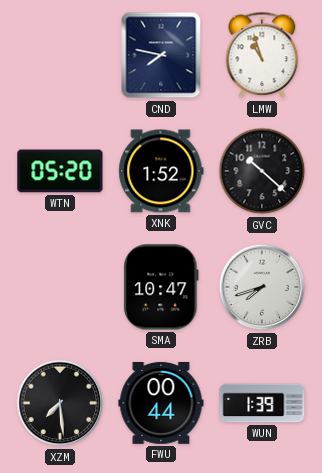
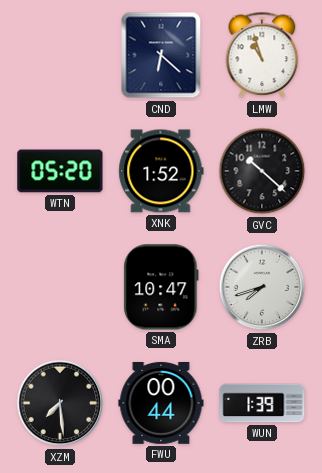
CND: 7:47 -> 6:22
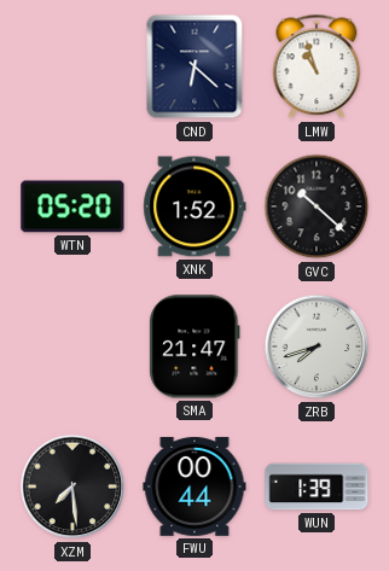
SMA: 10:47 -> 21:47
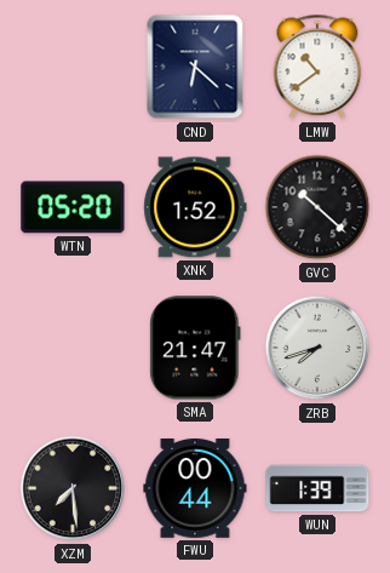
LMW: 10:57 -> 10:39
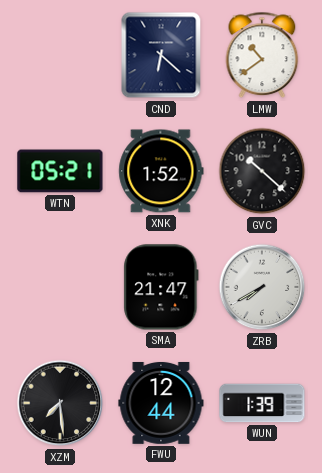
WTN: 05:20 -> 05:21
ZRB: 7:42 -> 7:40
FWU: 00:44 -> 12:44
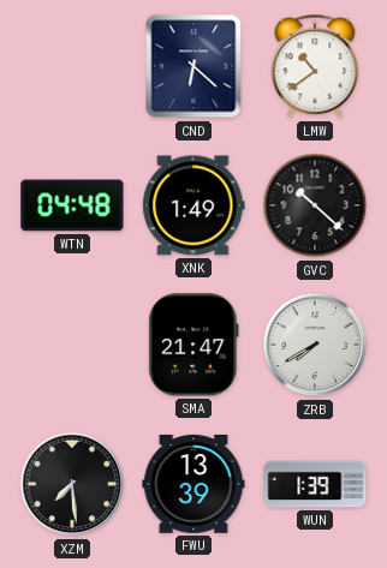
WTN: 05:21 -> 04:48
XNK: 1:52 -> 1:49
FWU: 12:44 -> 13:39
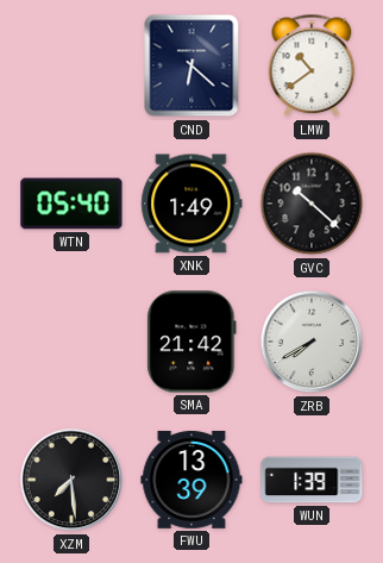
WTN: 04:48 -> 05:40
SMA: 21:47 -> 21:42
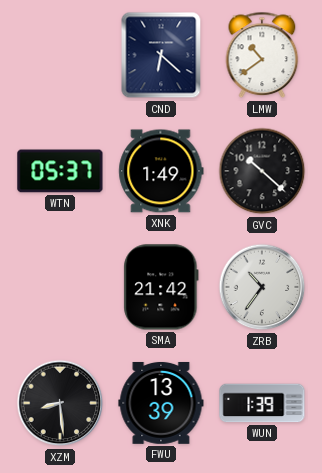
WTN: 05:40 -> 05:37
ZRB: 7:40 -> 10:36
XZM: 7:29 -> 8:29
